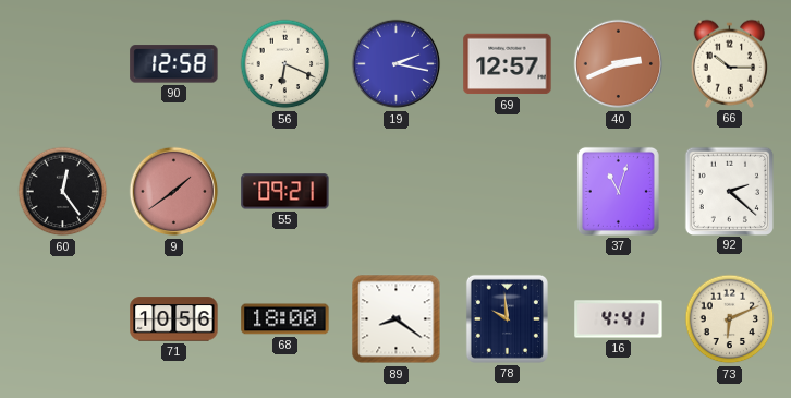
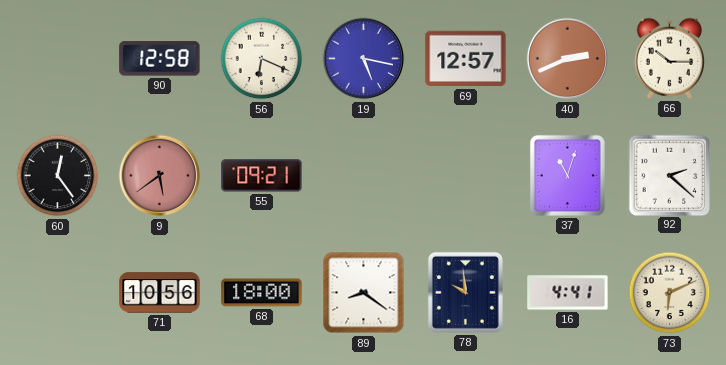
19: 2:17 -> 5:17
9: 1:39 -> 5:39
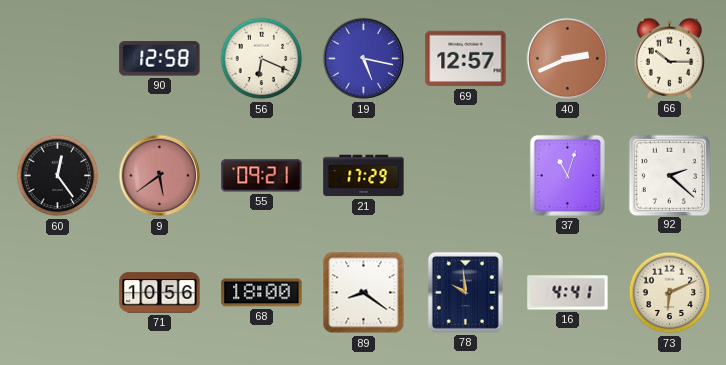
21: none -> 17:29
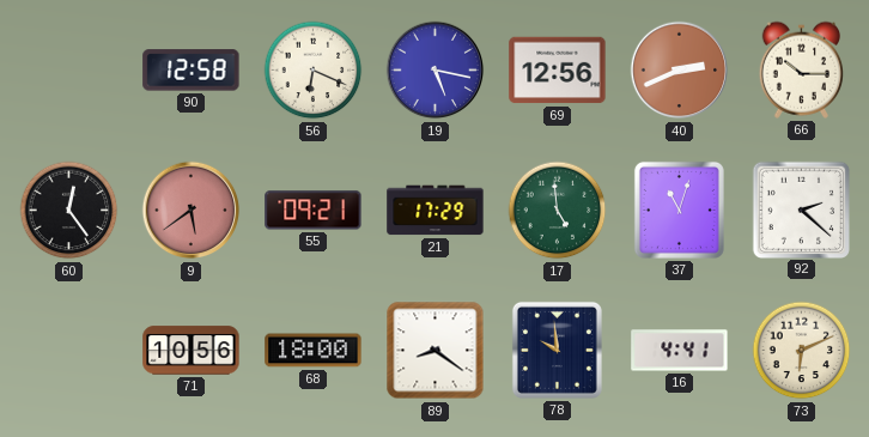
69: 12:57 -> 12:56
17: none -> 4:59
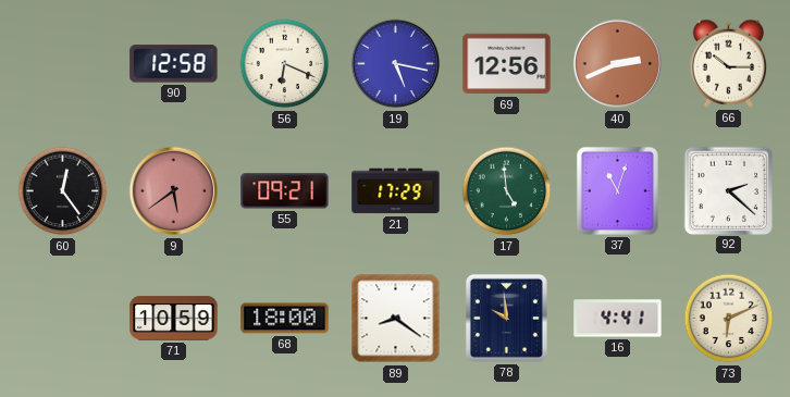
71: 10:56 -> 10:59
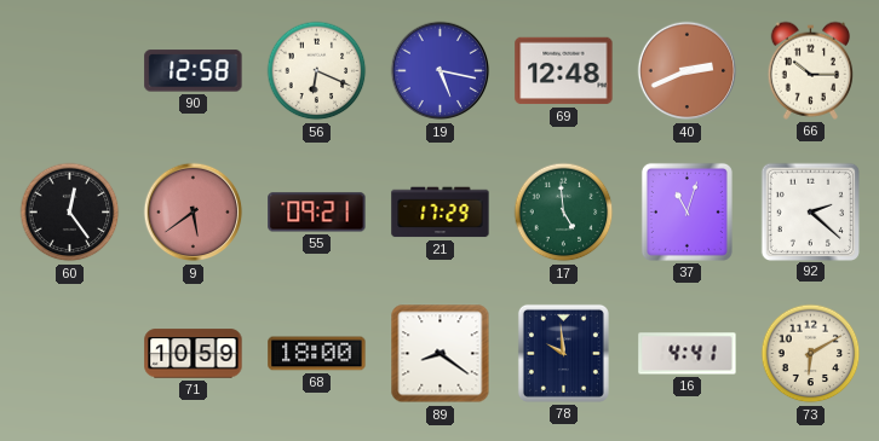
69: 12:56 -> 12:48
73: 6:11 -> 6:10
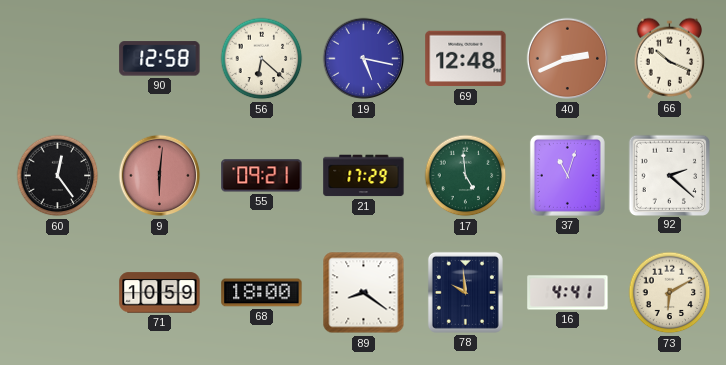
56: 6:19 -> 6:22
66: 10:15 -> 10:19
9: 5:39 -> 6:01
